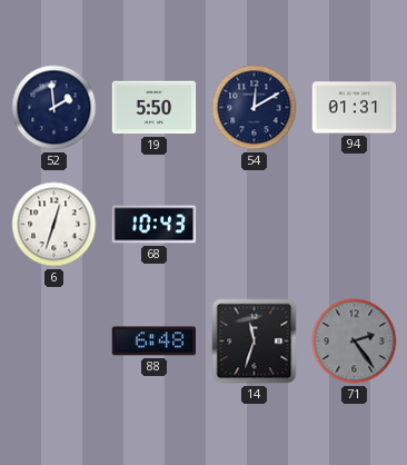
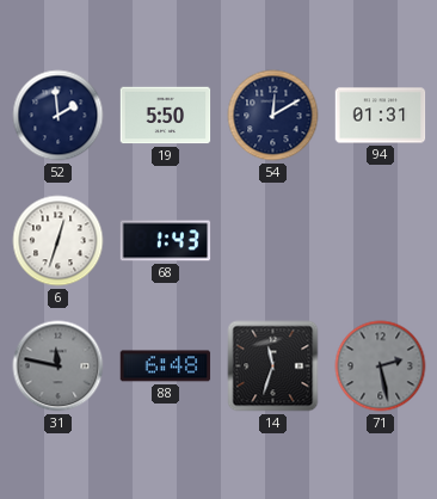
68: 10:43 -> 1:43
31: none -> 11:47
71: 2:24 -> 2:28
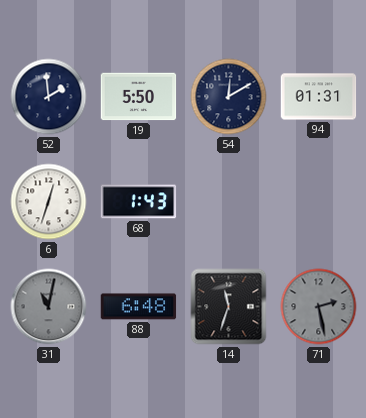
31: 11:47 -> 11:02
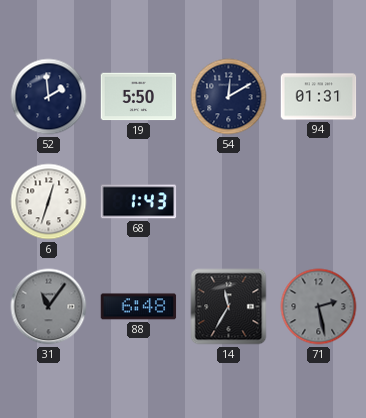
31: 11:02 -> 11:06
14: 11:33 -> 11:35
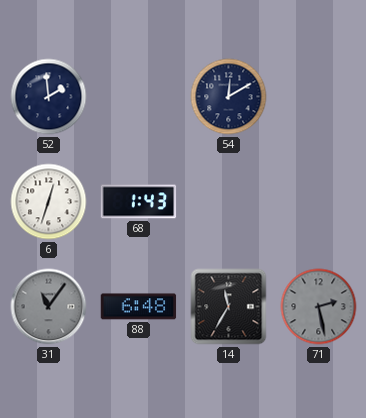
19: 5:50 -> none
94: 01:31 -> none
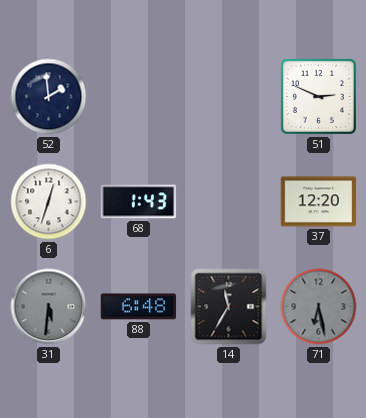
54: 12:10 -> none
51: none -> 2:49
37: none -> 12:20
31: 11:06 -> 5:31
71: 2:28 -> 6:28
